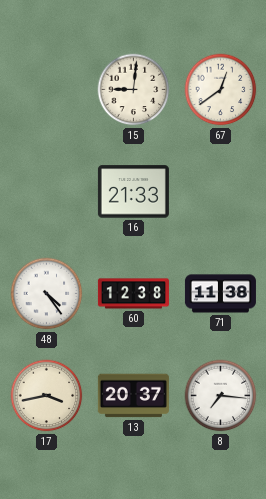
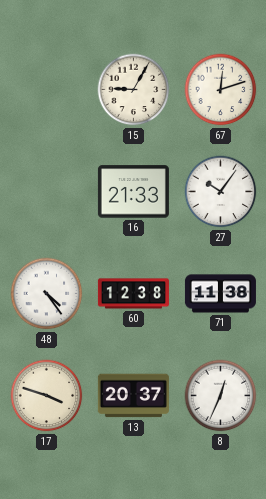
15: 9:01 -> 9:05
67: 12:39 -> 12:12
27: none -> 10:06
17: 3:43 -> 3:48
8: 7:16 -> 12:34
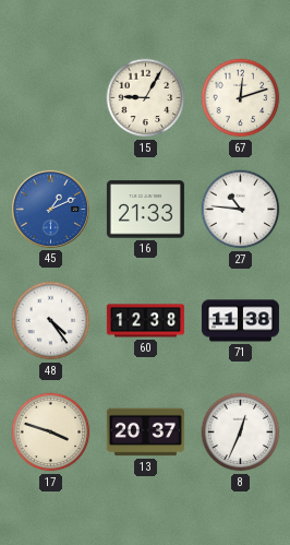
45: none -> 1:11
27: 10:06 -> 10:46
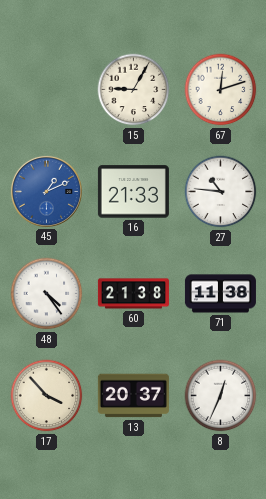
60: 12:38 -> 21:38
17: 3:48 -> 3:53
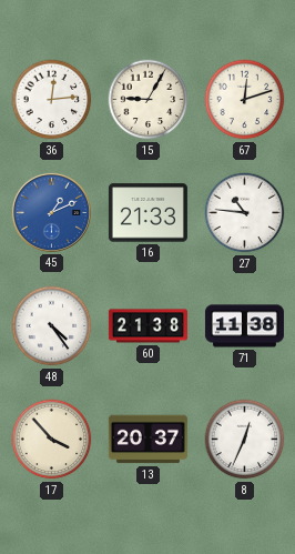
36: none -> 12:14
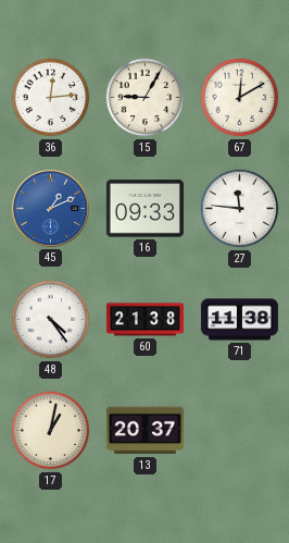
67: 12:12 -> 12:10
16: 21:33 -> 09:33
27: 10:46 -> 11:46
17: 3:53 -> 1:02
8: 12:34 -> none
